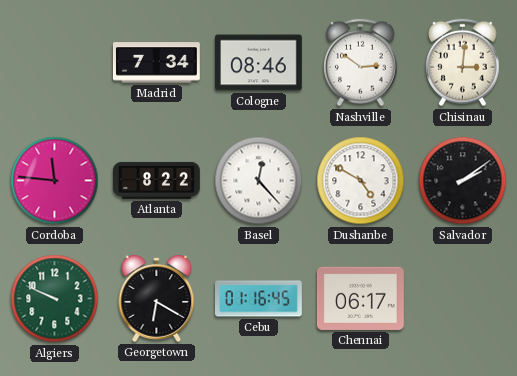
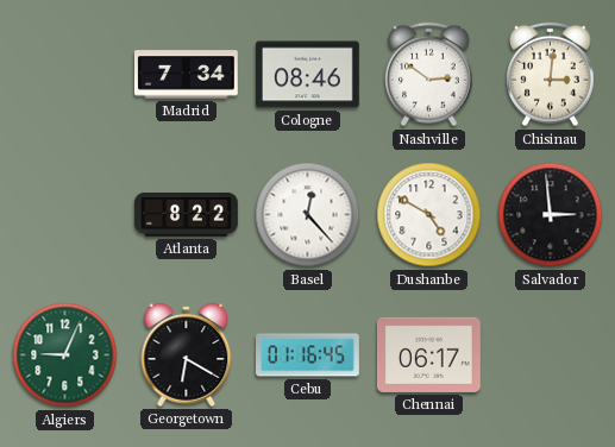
Cordoba: 11:46 -> none
Salvador: 2:09 -> 2:59
Algiers: 9:49 -> 9:04
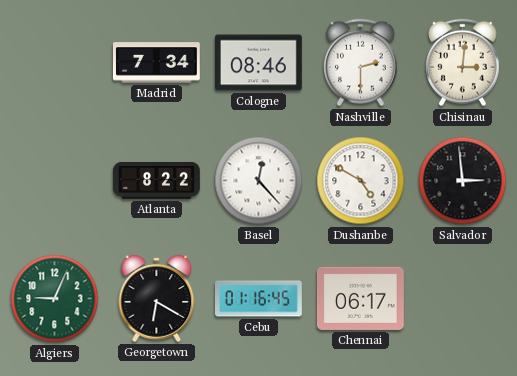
Nashville: 2:51 -> 2:30
